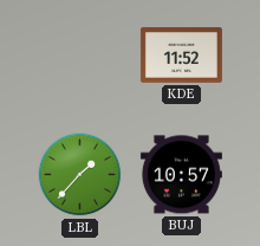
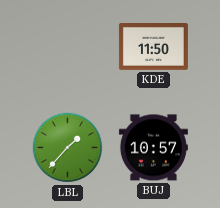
KDE: 11:52 -> 11:50
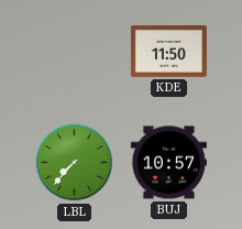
LBL: 1:37 -> 7:37
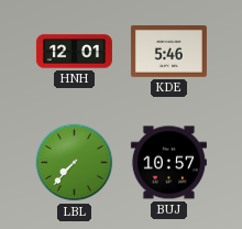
HNH: none -> 12:01
KDE: 11:50 -> 5:46
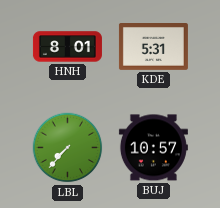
HNH: 12:01 -> 8:01
KDE: 5:46 -> 5:31
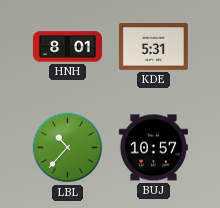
LBL: 7:37 -> 10:37
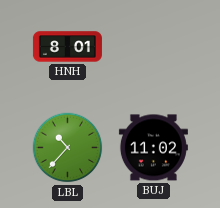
KDE: 5:31 -> none
BUJ: 10:57 -> 11:02
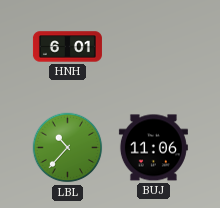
HNH: 8:01 -> 6:01
BUJ: 11:02 -> 11:06
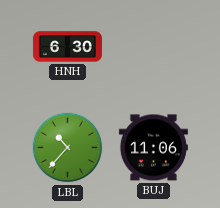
HNH: 6:01 -> 6:30
